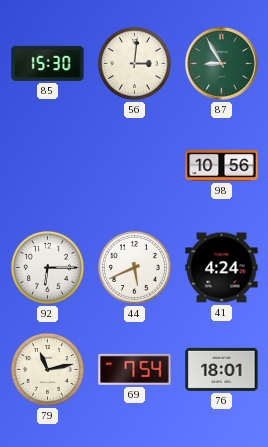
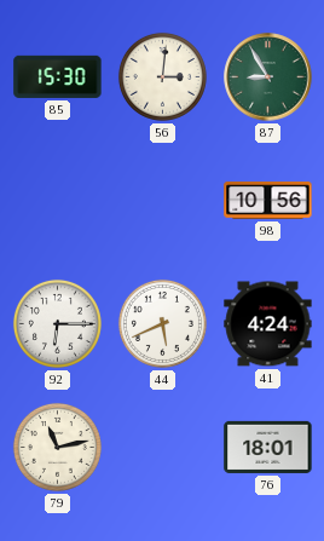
69: 7:54 -> none
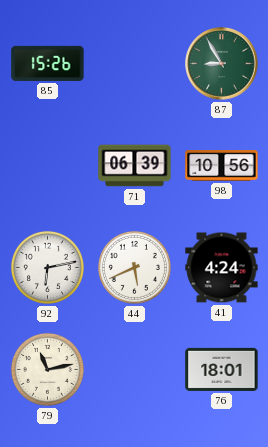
85: 15:30 -> 15:26
56: 3:01 -> none
71: none -> 06:39
92: 6:15 -> 6:13
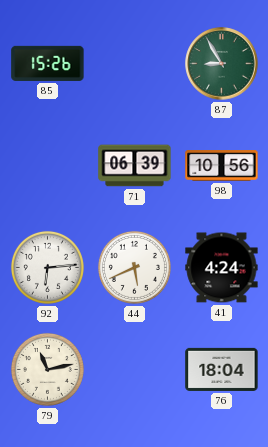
92: 6:13 -> 6:14
76: 18:01 -> 18:04
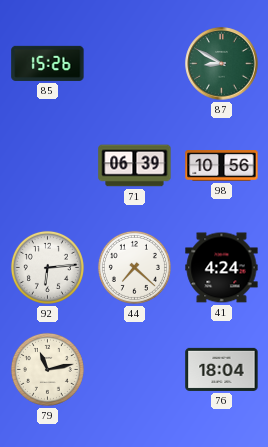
87: 8:55 -> 8:50
44: 5:41 -> 7:22
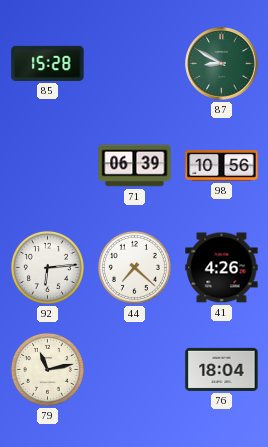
85: 15:26 -> 15:28
41: 4:24 -> 4:26
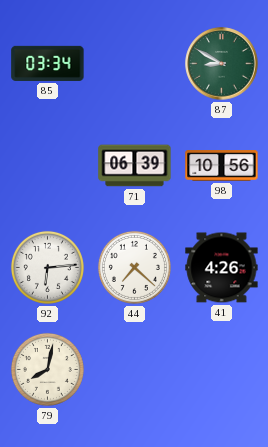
85: 15:28 -> 03:34
79: 11:13 -> 8:02
76: 18:04 -> none
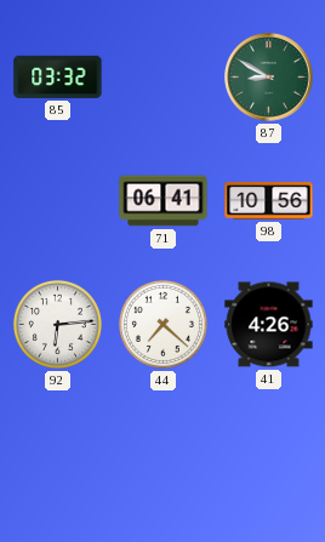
85: 03:34 -> 03:32
71: 06:39 -> 06:41
79: 8:02 -> none
